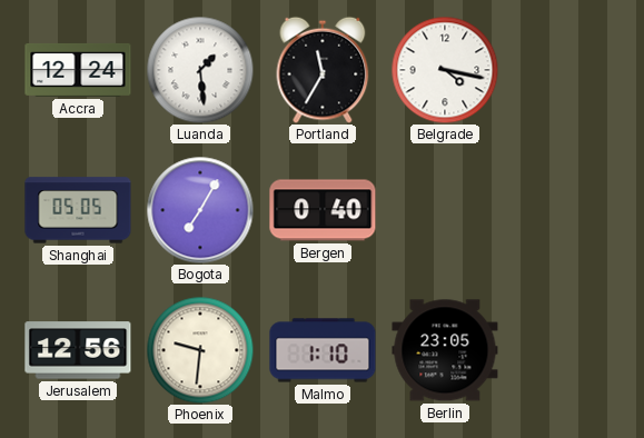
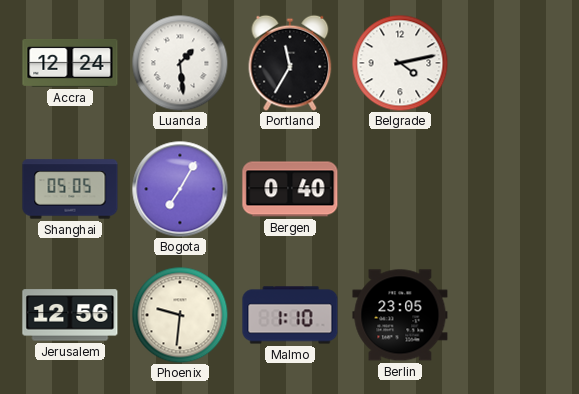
Belgrade: 4:17 -> 4:13
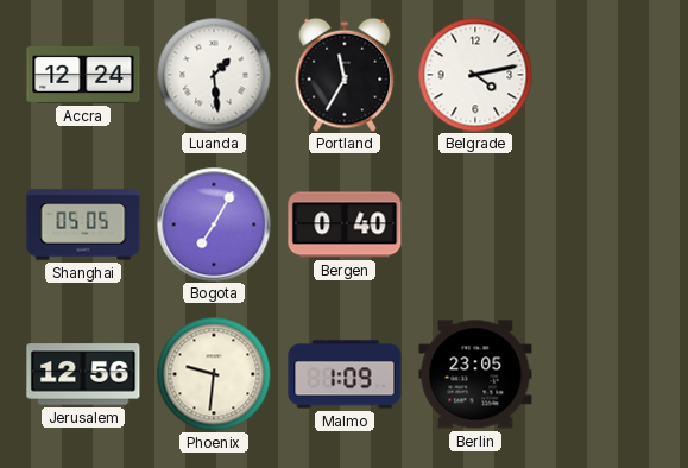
Malmo: 1:10 -> 1:09
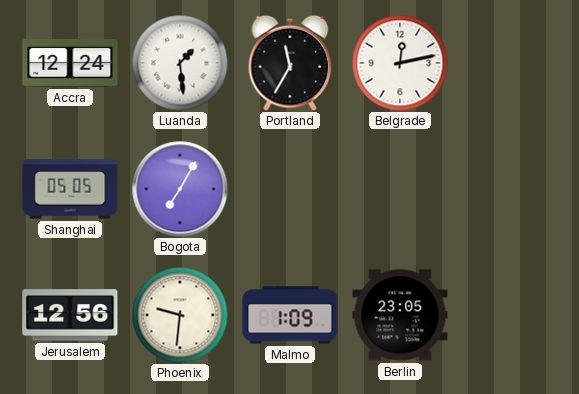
Belgrade: 4:13 -> 12:13
Bergen: 0:40 -> none
